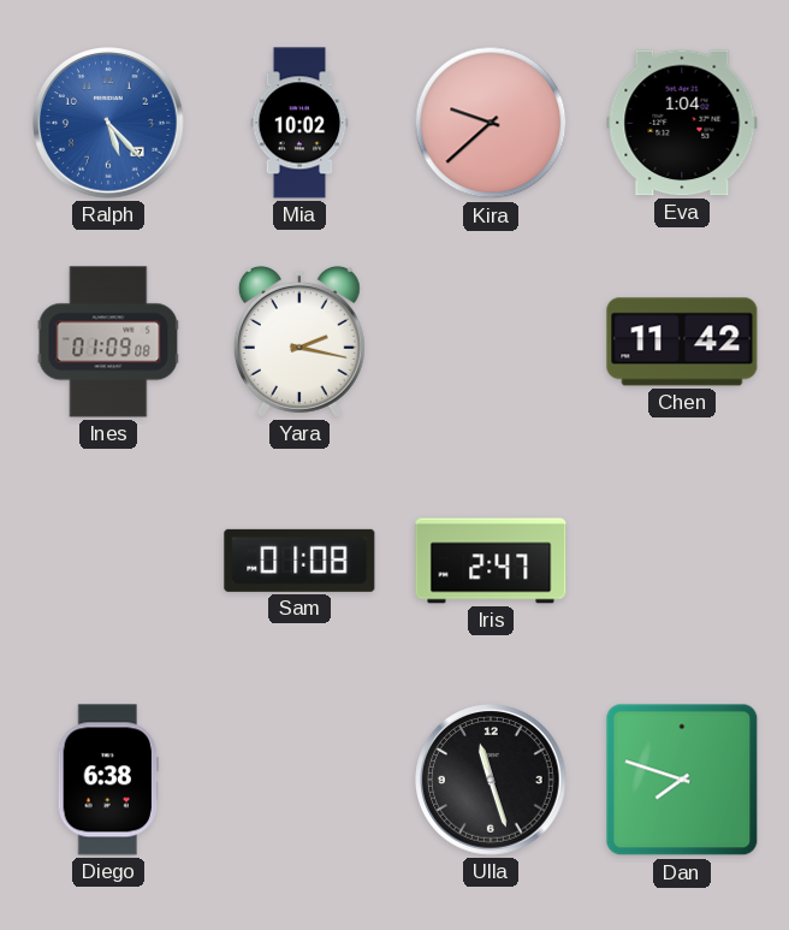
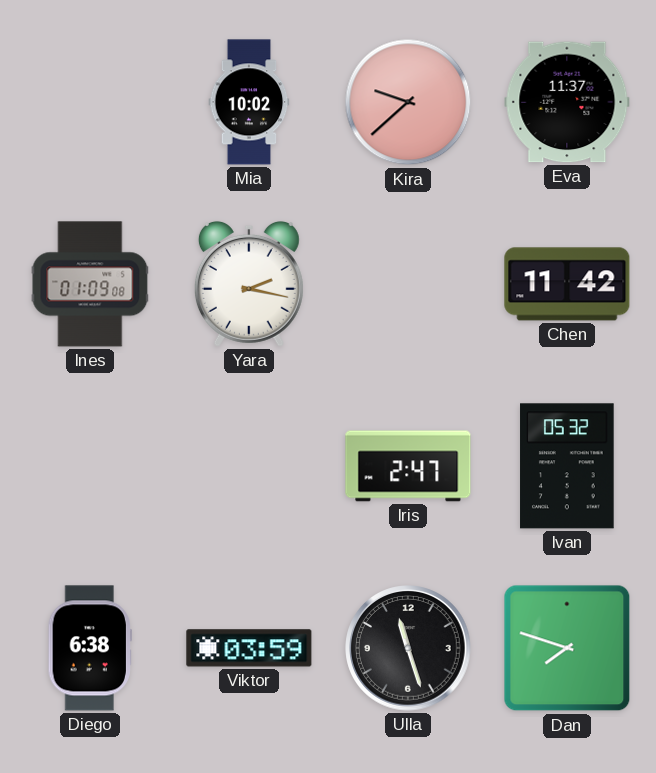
Ralph: 5:23 -> none
Eva: 1:04 -> 11:37
Sam: 01:08 -> none
Ivan: none -> 05:32
Viktor: none -> 03:59
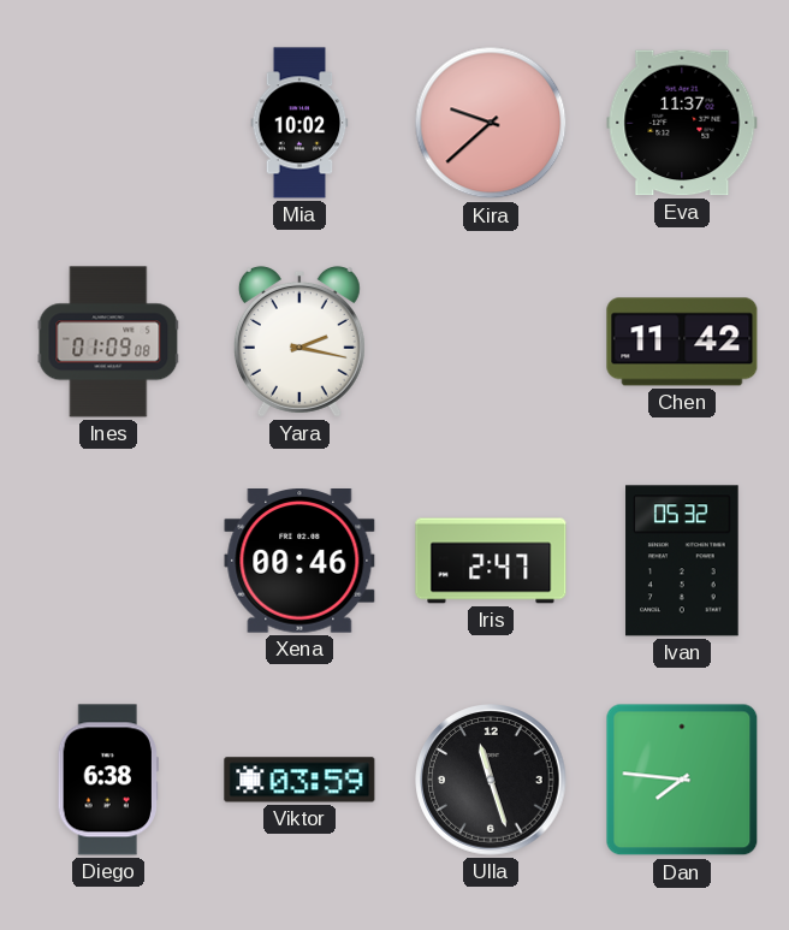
Xena: none -> 00:46
Dan: 7:48 -> 7:46
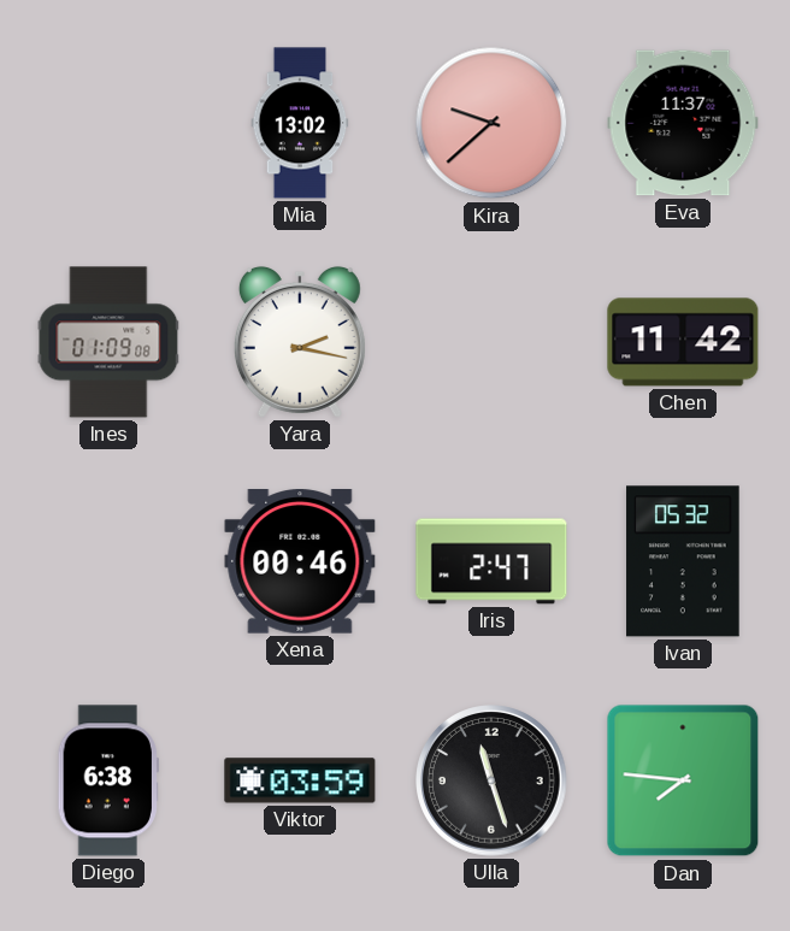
Mia: 10:02 -> 13:02
